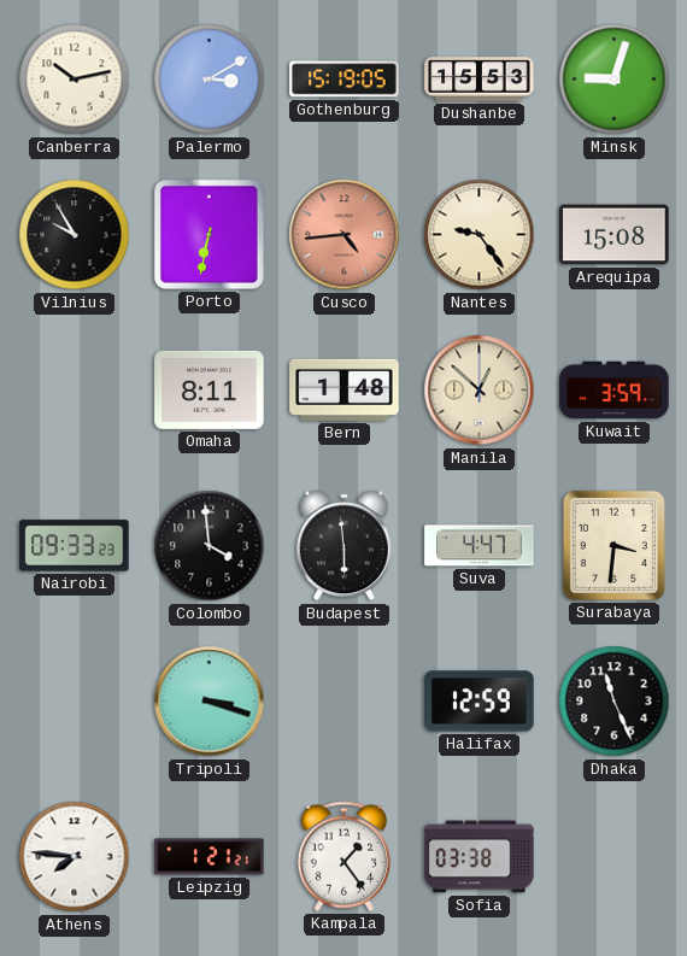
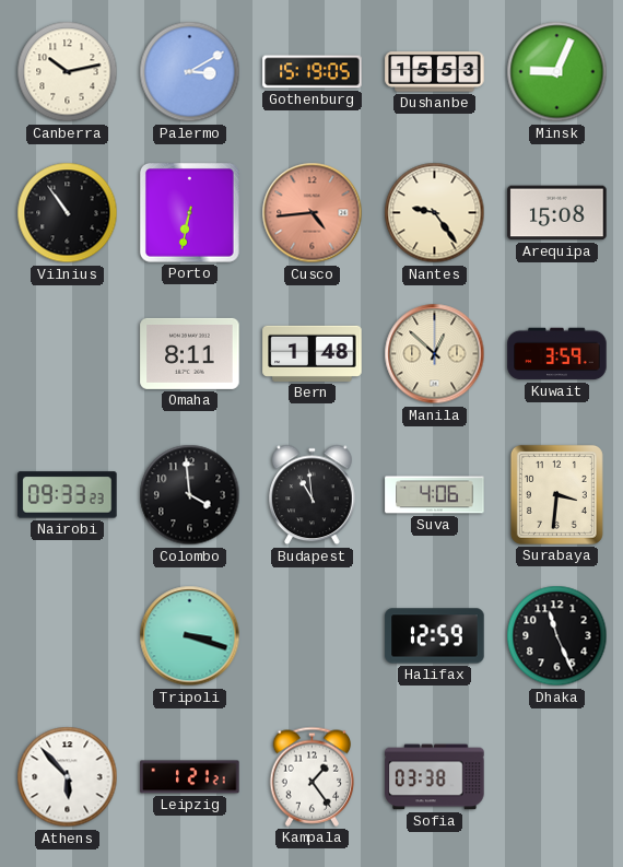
Minsk: 9:03 -> 9:04
Vilnius: 9:55 -> 10:54
Budapest: 5:59 -> 10:59
Suva: 4:47 -> 4:06
Athens: 7:46 -> 5:53
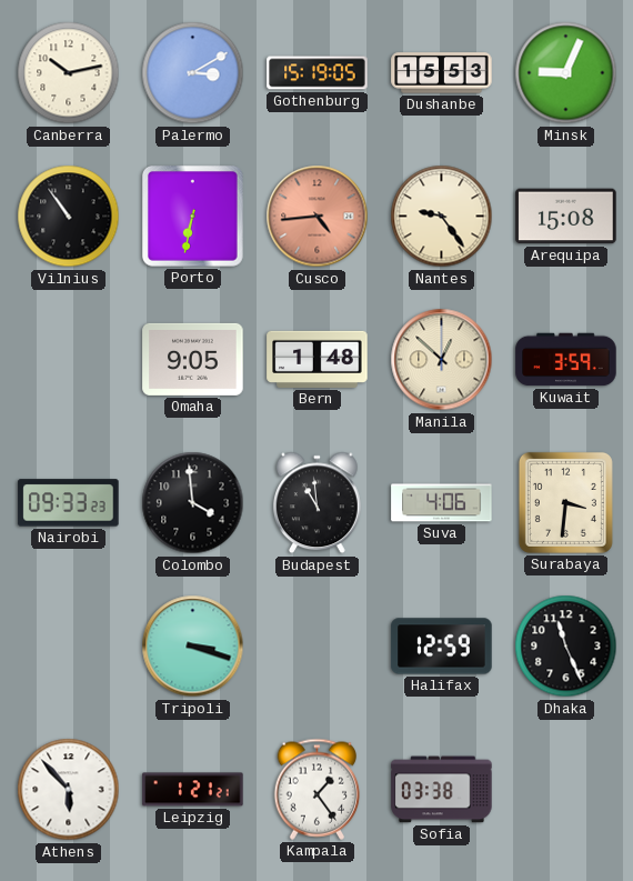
Omaha: 8:11 -> 9:05
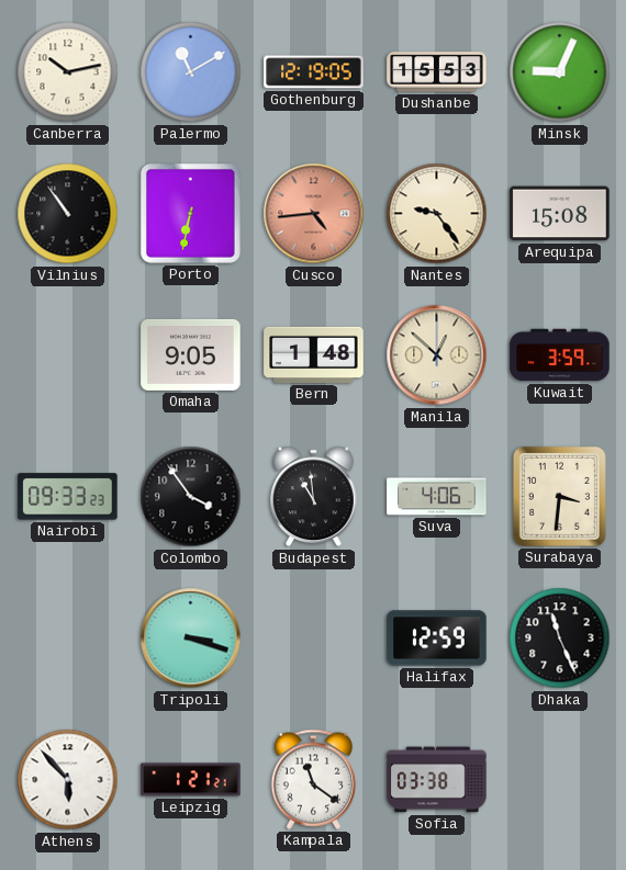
Palermo: 3:10 -> 11:10
Gothenburg: 15:19 -> 12:19
Colombo: 3:59 -> 3:54
Kampala: 1:24 -> 11:21
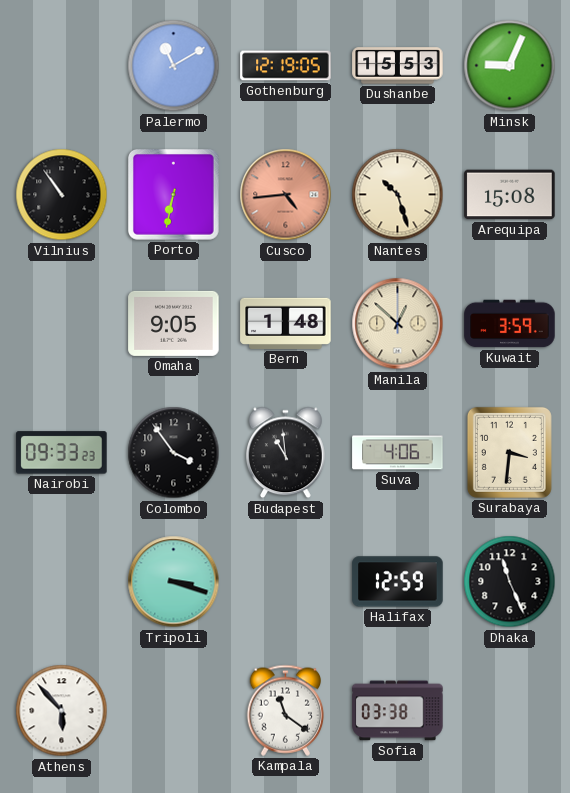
Canberra: 10:13 -> none
Nantes: 9:24 -> 10:27
Leipzig: 1:21 -> none
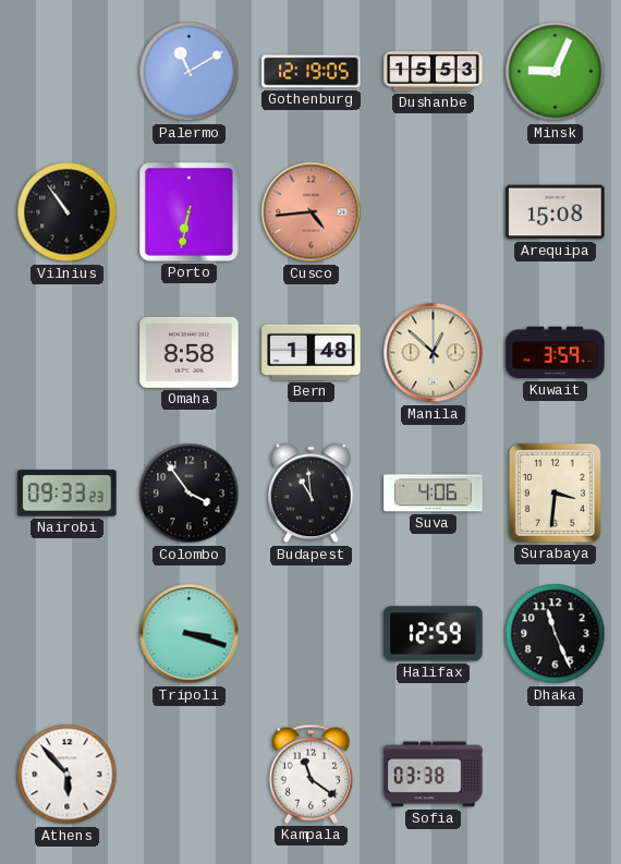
Nantes: 10:27 -> none
Omaha: 9:05 -> 8:58
